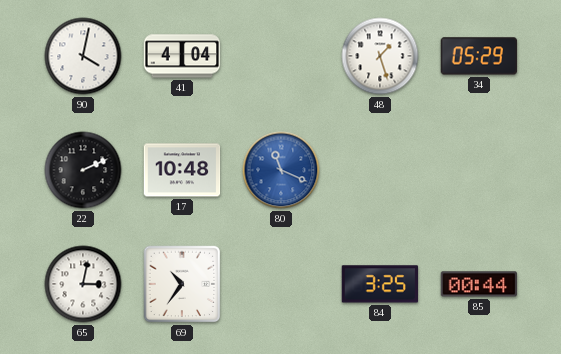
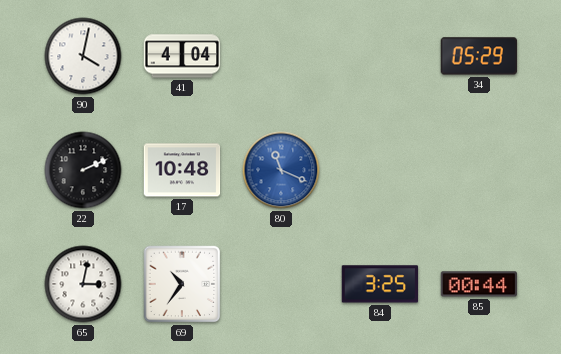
48: 1:27 -> none
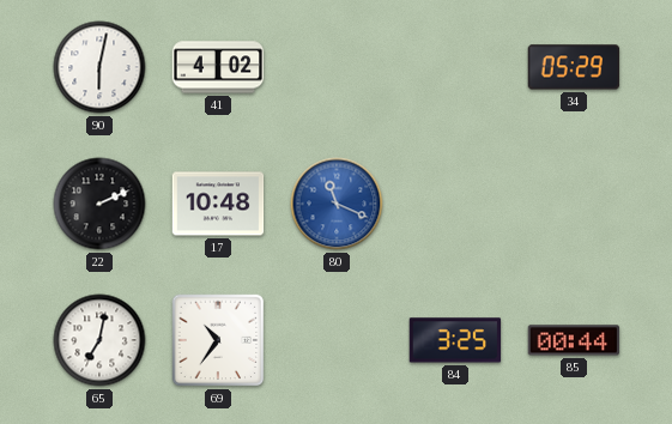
90: 4:02 -> 6:02
41: 4:04 -> 4:02
65: 3:02 -> 7:02
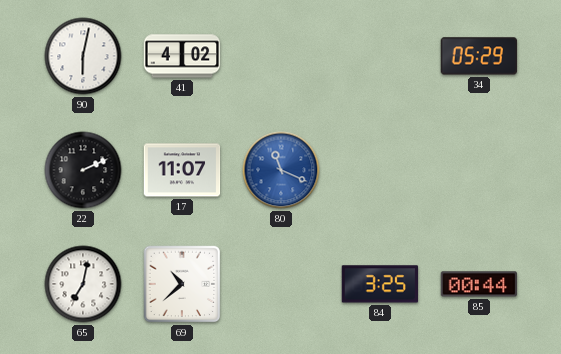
17: 10:48 -> 11:07
69: 10:36 -> 10:38
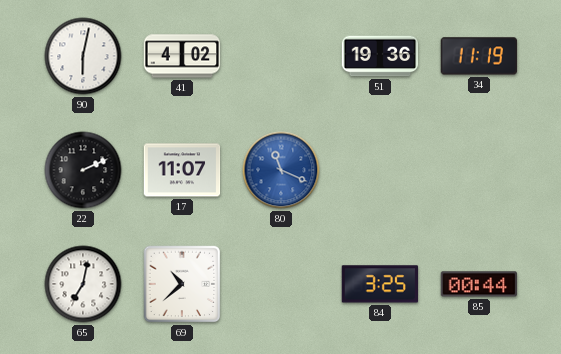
51: none -> 19:36
34: 05:29 -> 11:19
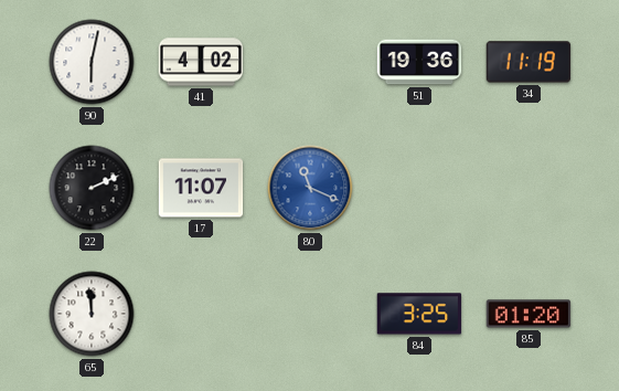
65: 7:02 -> 11:59
69: 10:38 -> none
85: 00:44 -> 01:20
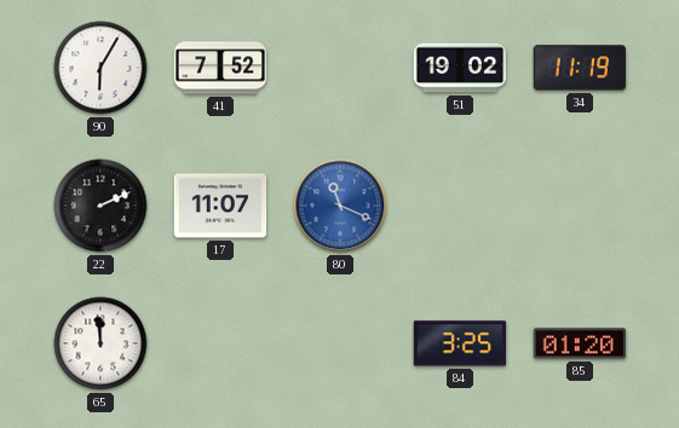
90: 6:02 -> 6:05
41: 4:02 -> 7:52
51: 19:36 -> 19:02
